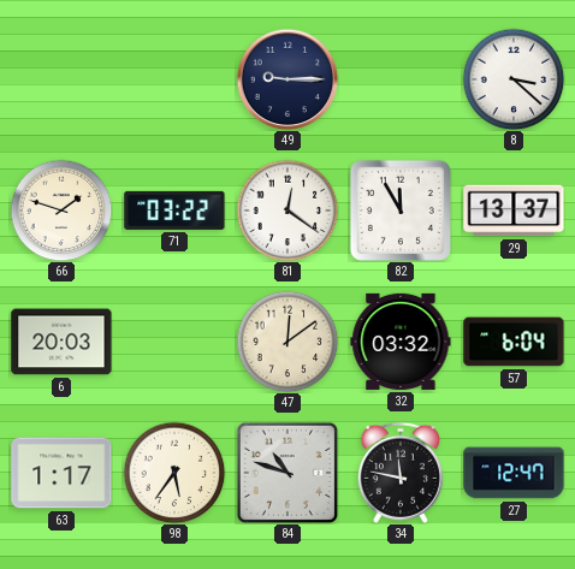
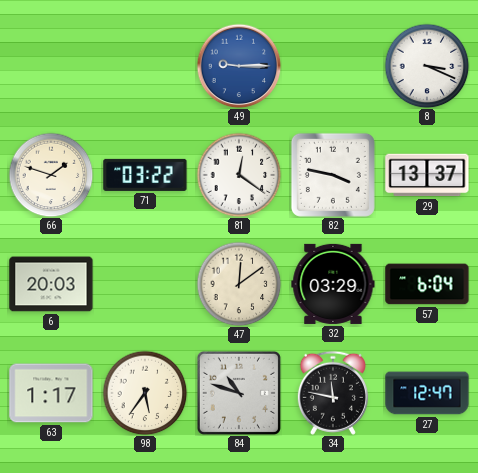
49 dial: navy -> blue
8: 3:22 -> 3:19
82: 11:55 -> 3:47
32: 03:32 -> 03:29
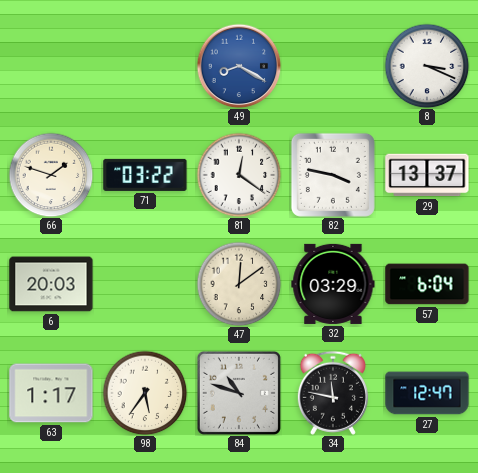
49: 9:15 -> 8:20
